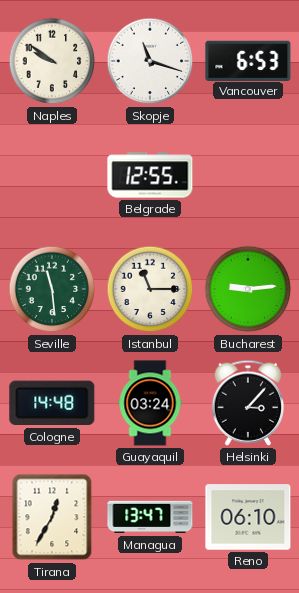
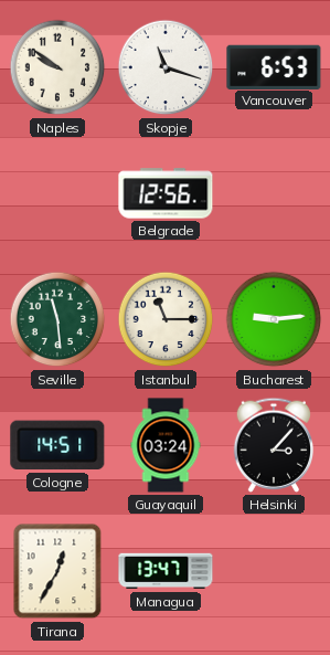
Belgrade: 12:55 -> 12:56
Cologne: 14:48 -> 14:51
Reno: 06:10 -> none
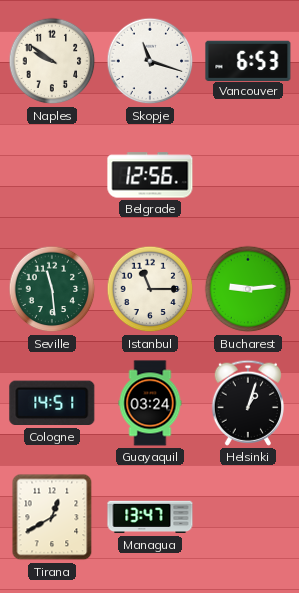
Helsinki: 3:07 -> 1:03
Tirana: 12:35 -> 12:40
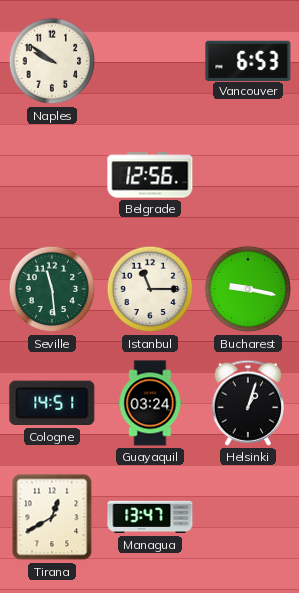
Skopje: 11:18 -> none
Bucharest: 9:14 -> 9:17
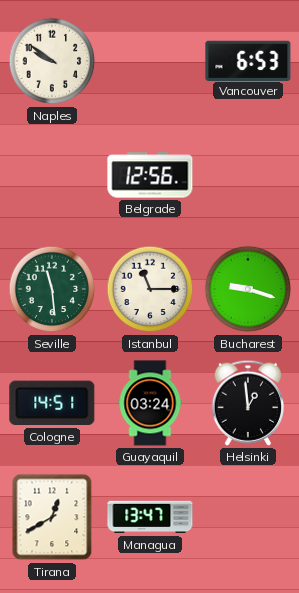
Bucharest: 9:17 -> 9:18
Helsinki: 1:03 -> 12:59
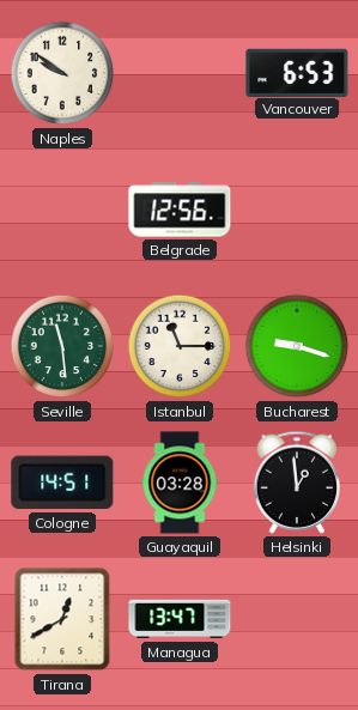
Guayaquil: 03:24 -> 03:28
